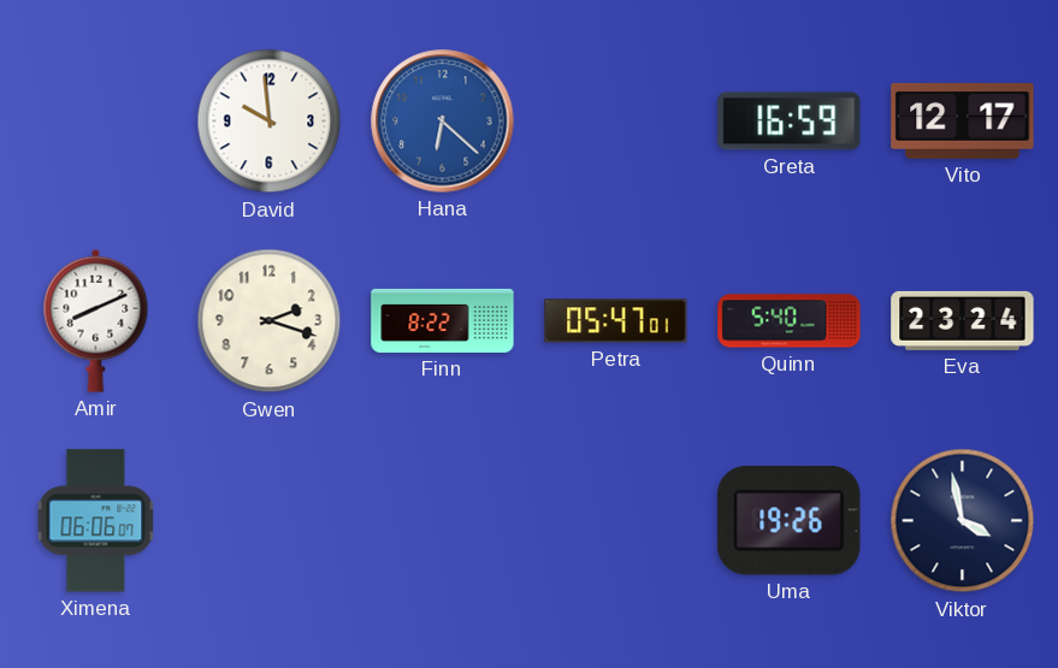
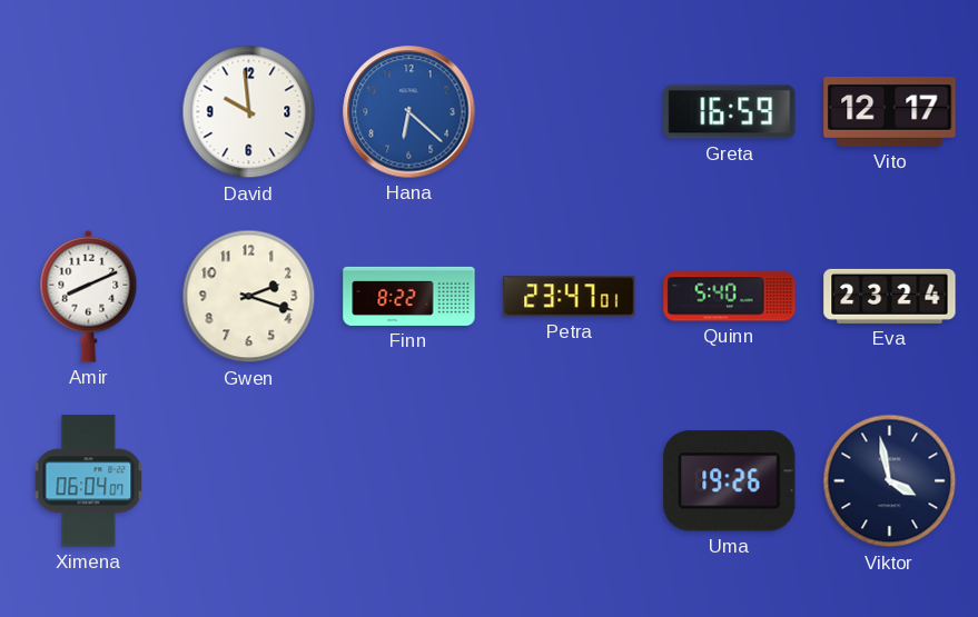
Petra: 05:47 -> 23:47
Ximena: 06:06 -> 06:04
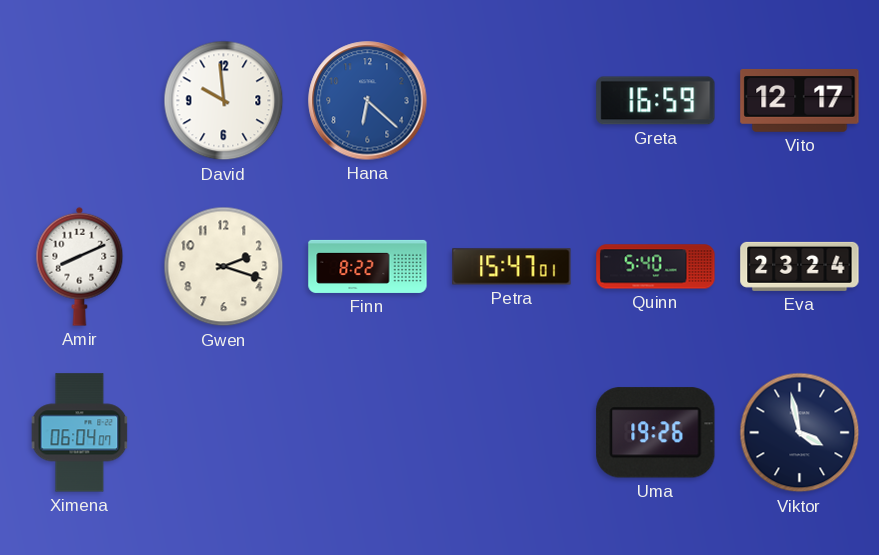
Petra: 23:47 -> 15:47
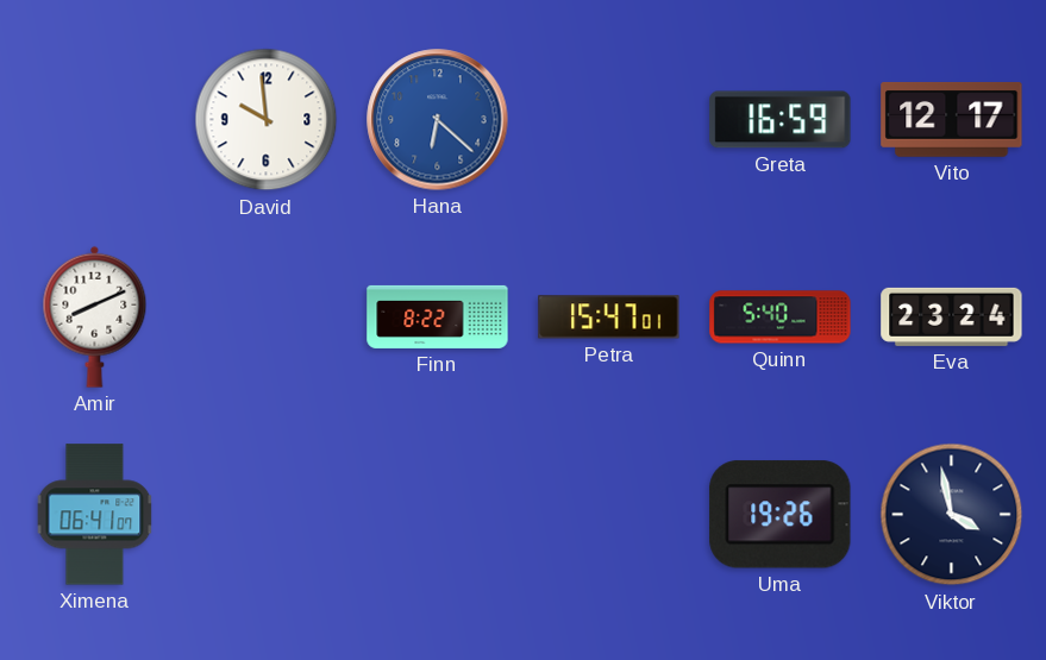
Gwen: 2:18 -> none
Ximena: 06:04 -> 06:41
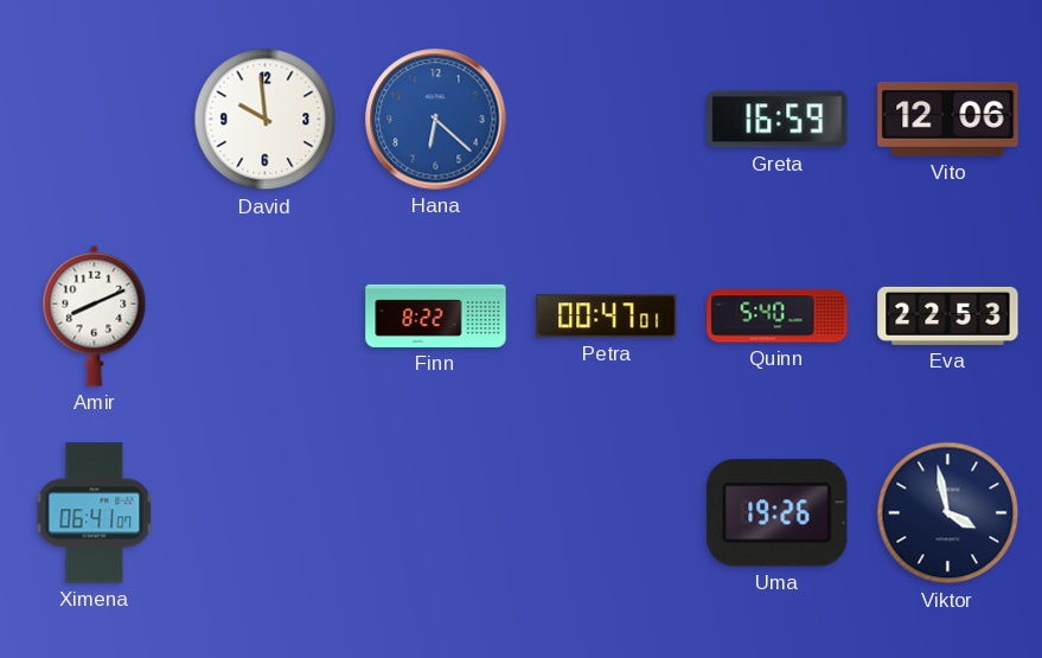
Vito: 12:17 -> 12:06
Petra: 15:47 -> 00:47
Eva: 23:24 -> 22:53
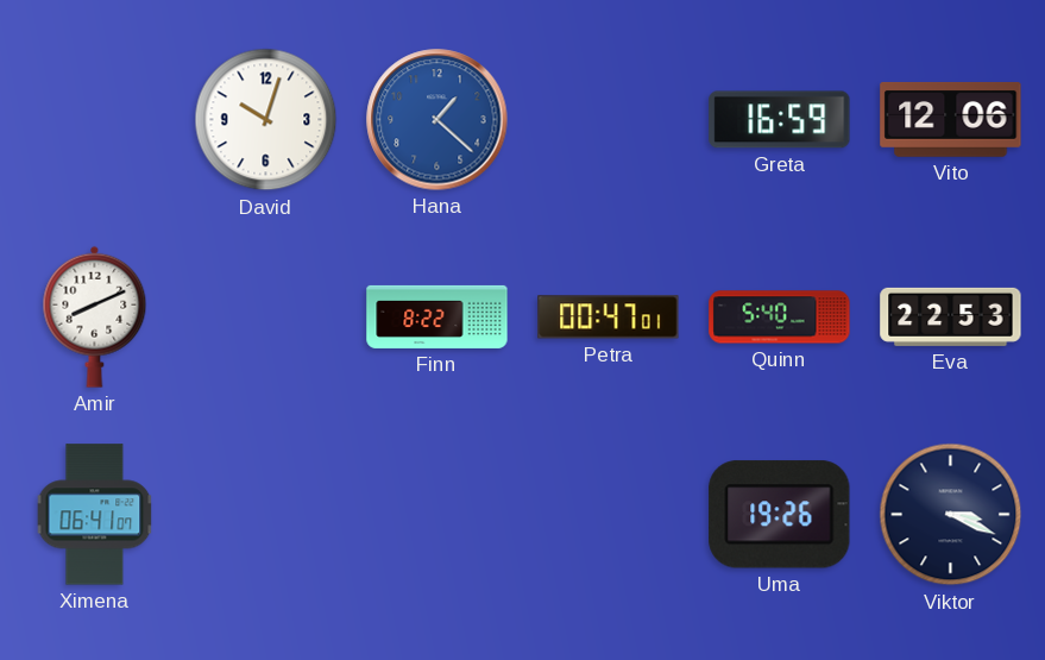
David: 9:59 -> 10:03
Hana: 6:22 -> 1:22
Viktor: 3:58 -> 3:19
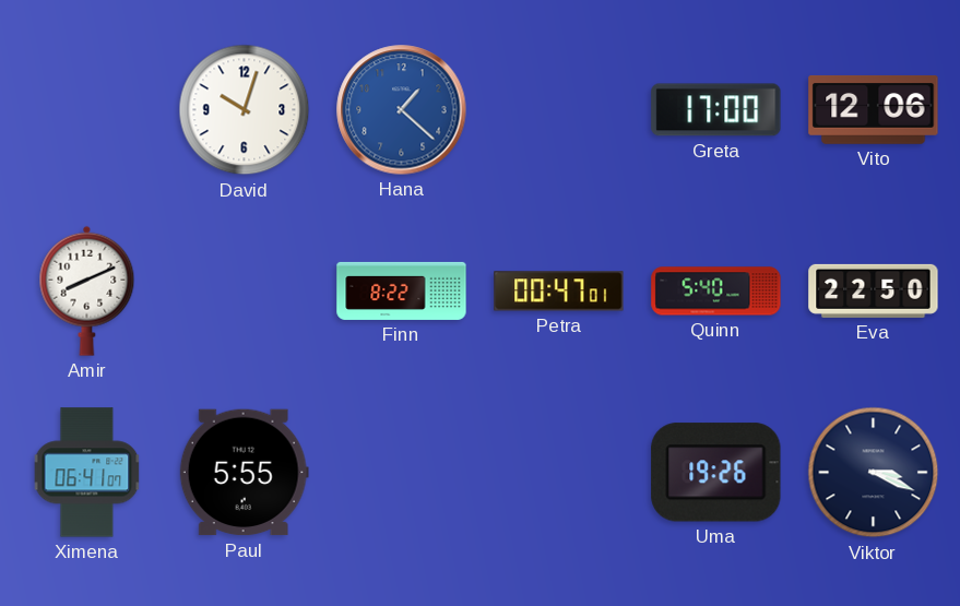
Greta: 16:59 -> 17:00
Eva: 22:53 -> 22:50
Paul: none -> 5:55
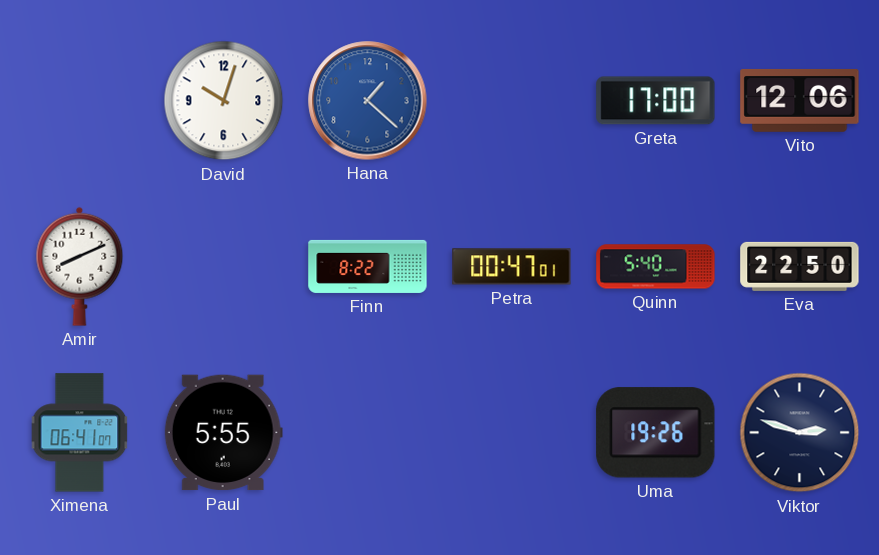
Viktor: 3:19 -> 2:48
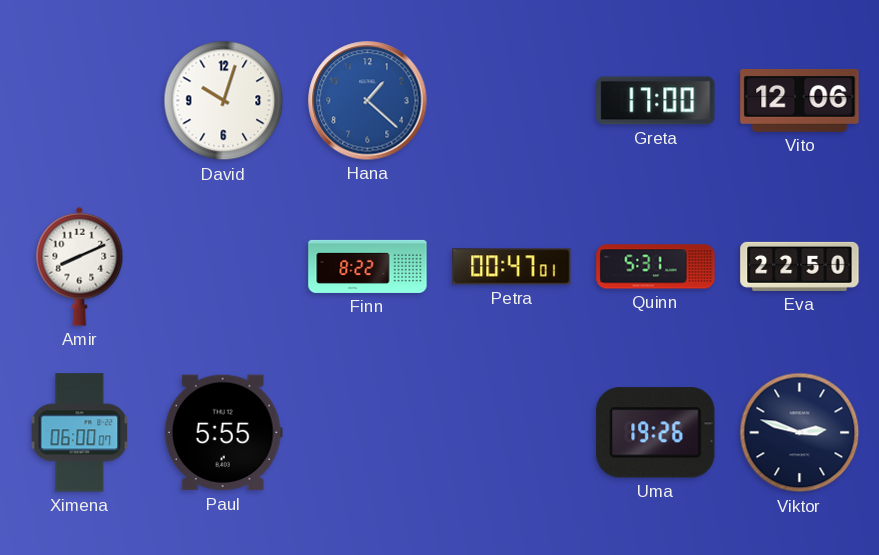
Quinn: 5:40 -> 5:31
Ximena: 06:41 -> 06:00
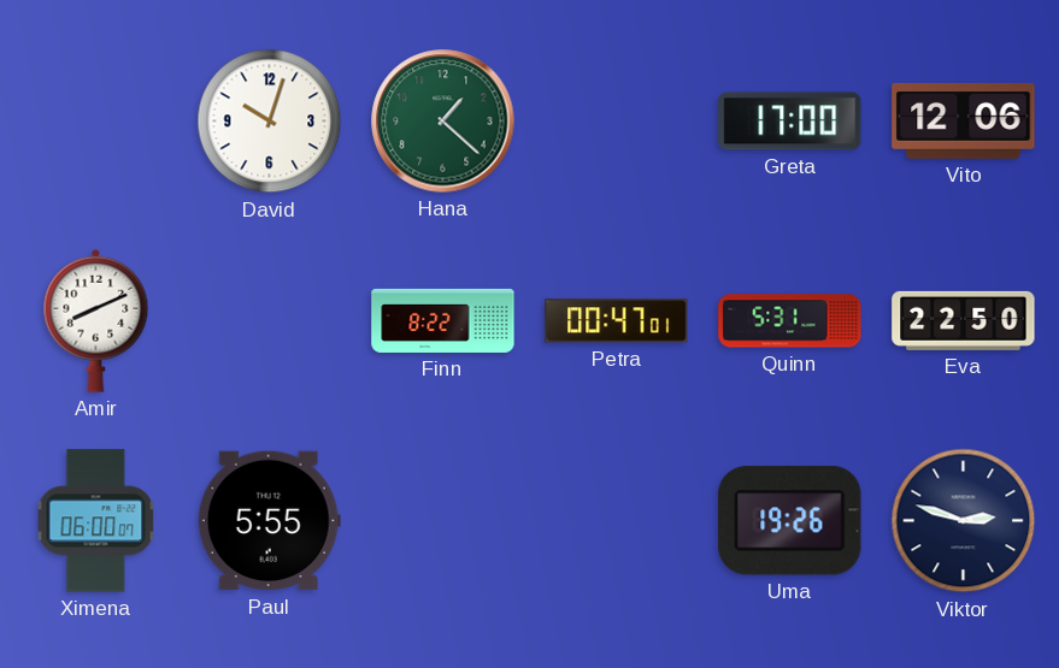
Hana dial: blue -> green
